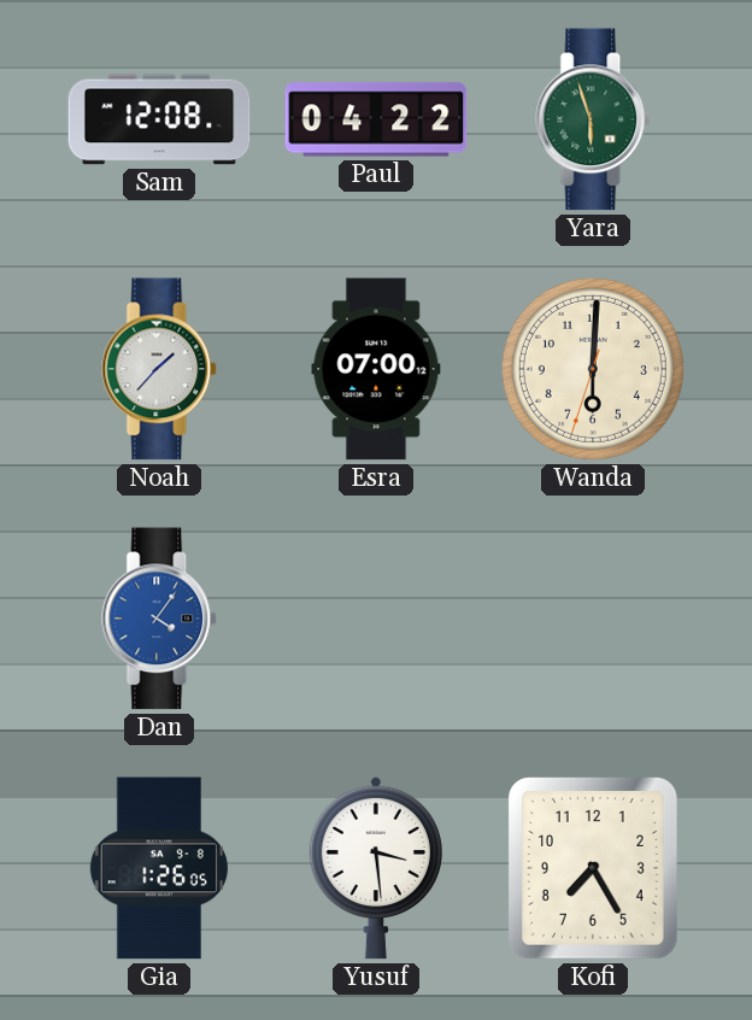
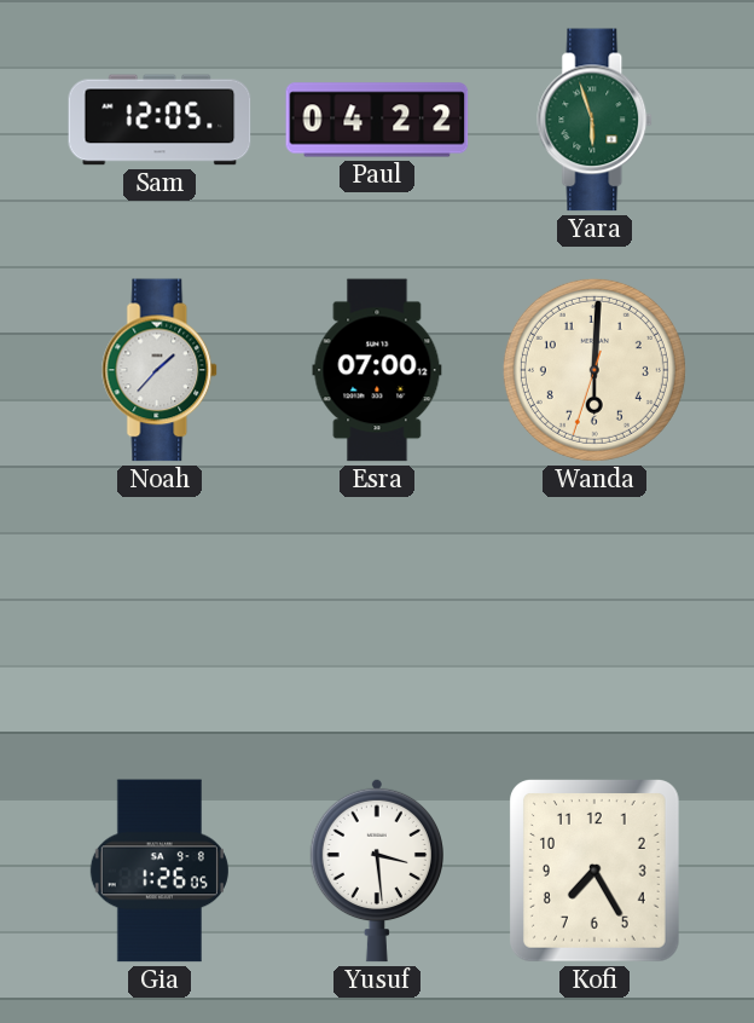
Sam: 12:08 -> 12:05
Dan: 4:06 -> none
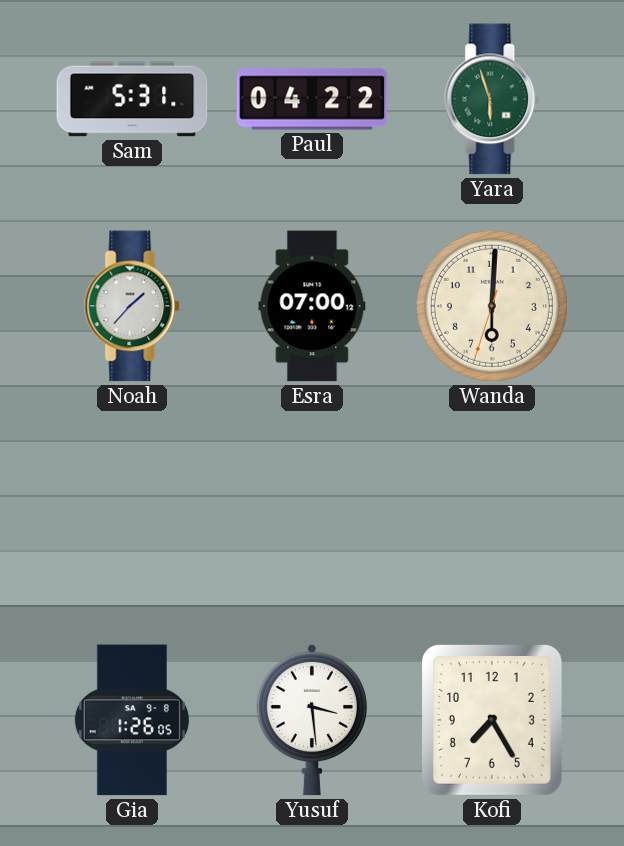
Sam: 12:05 -> 5:31
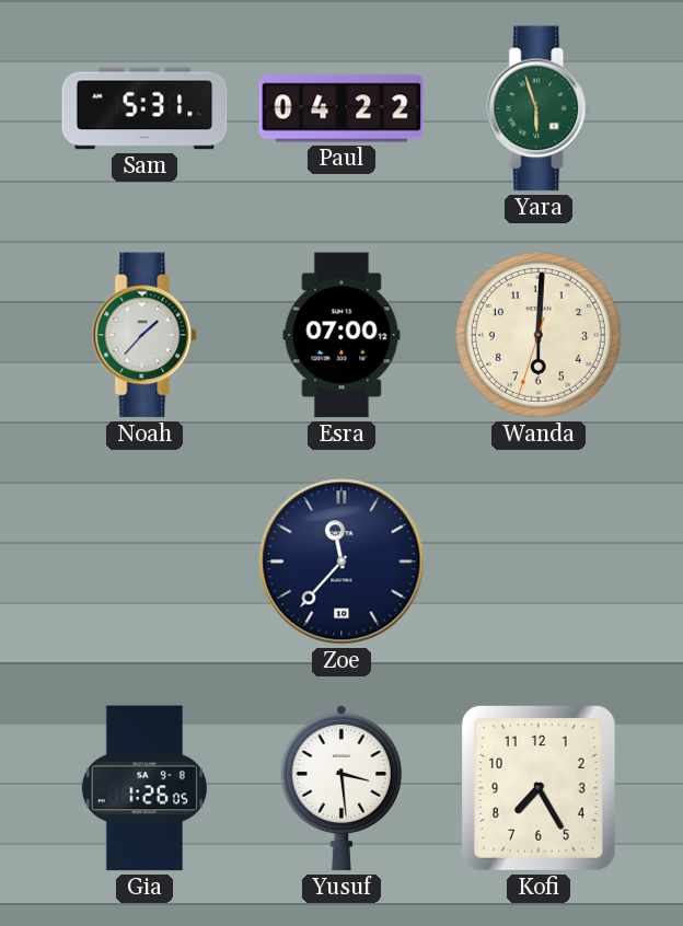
Zoe: none -> 11:37
